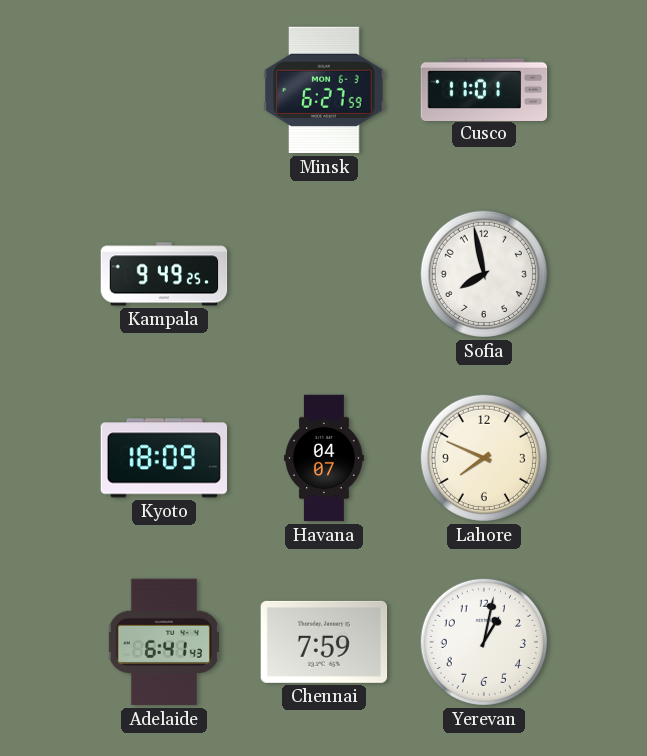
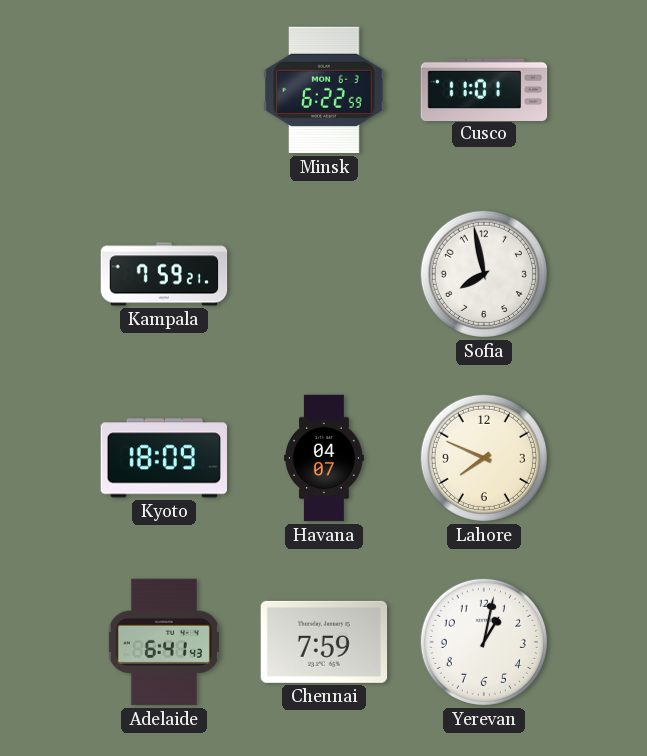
Minsk: 6:27 -> 6:22
Kampala: 9:49 -> 7:59
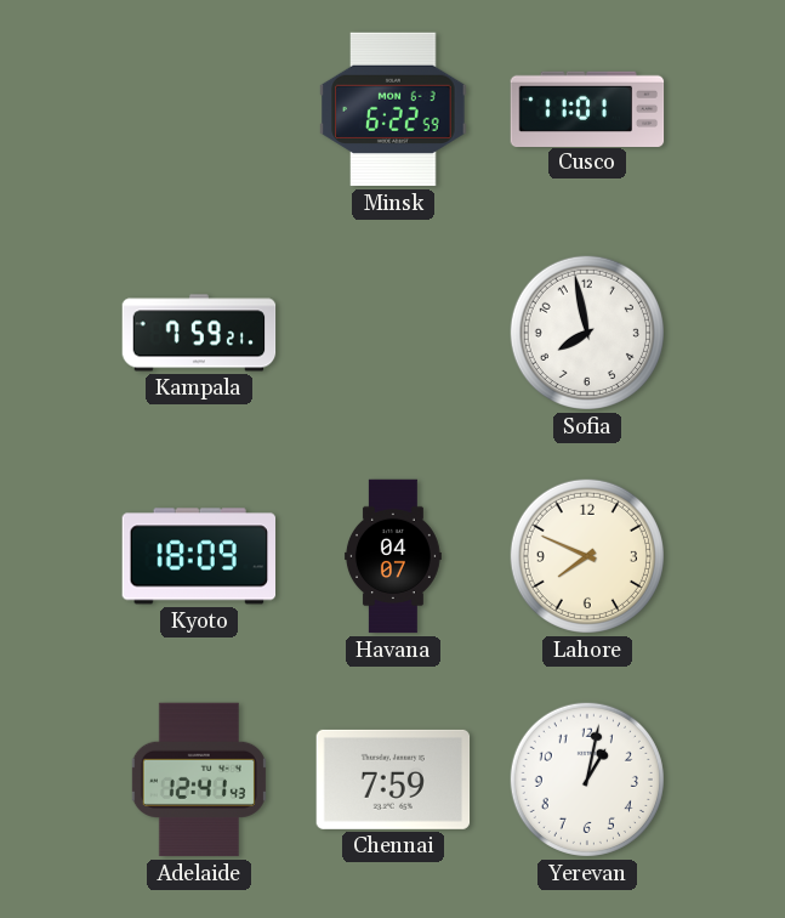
Adelaide: 6:41 -> 12:41
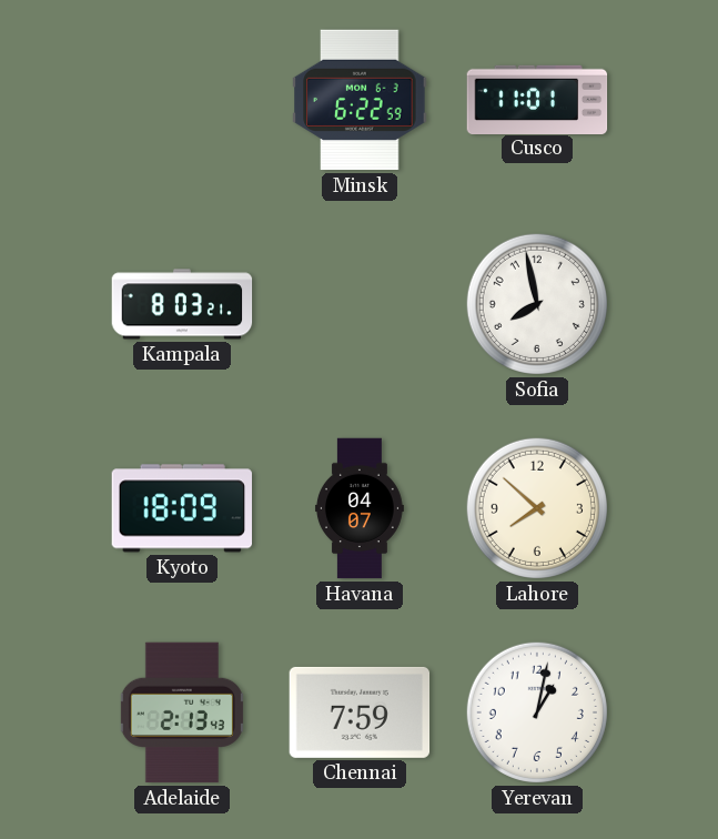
Kampala: 7:59 -> 8:03
Lahore: 7:49 -> 7:52
Adelaide: 12:41 -> 2:13
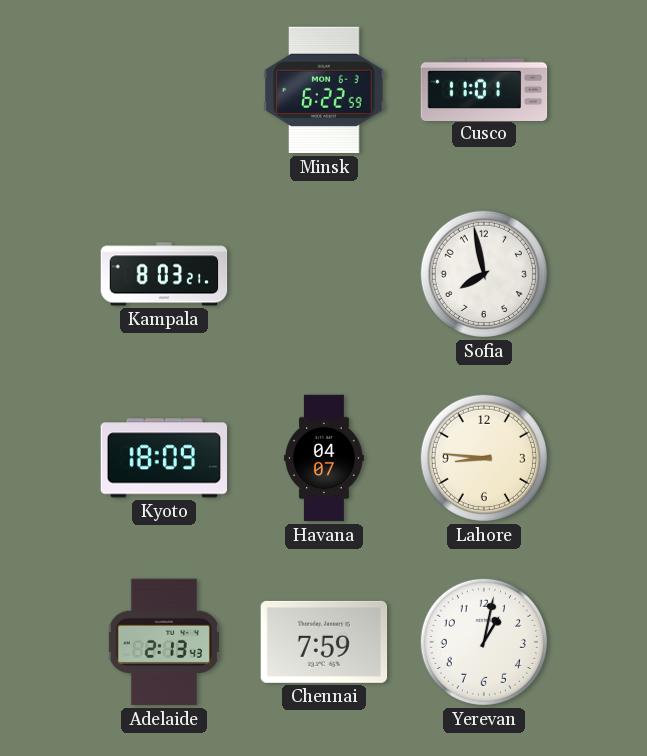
Lahore: 7:52 -> 8:46
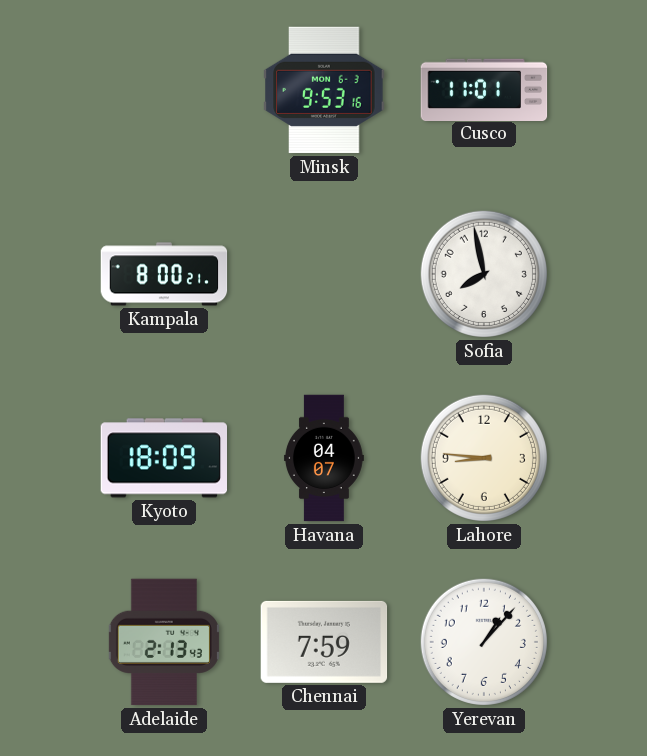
Minsk: 6:22 -> 9:53
Kampala: 8:03 -> 8:00
Yerevan: 1:02 -> 1:07
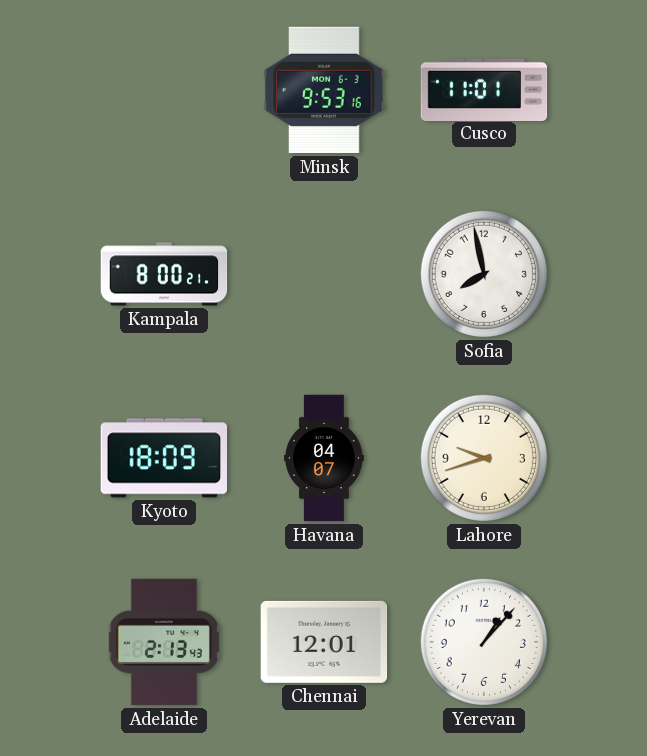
Lahore: 8:46 -> 9:42
Chennai: 7:59 -> 12:01
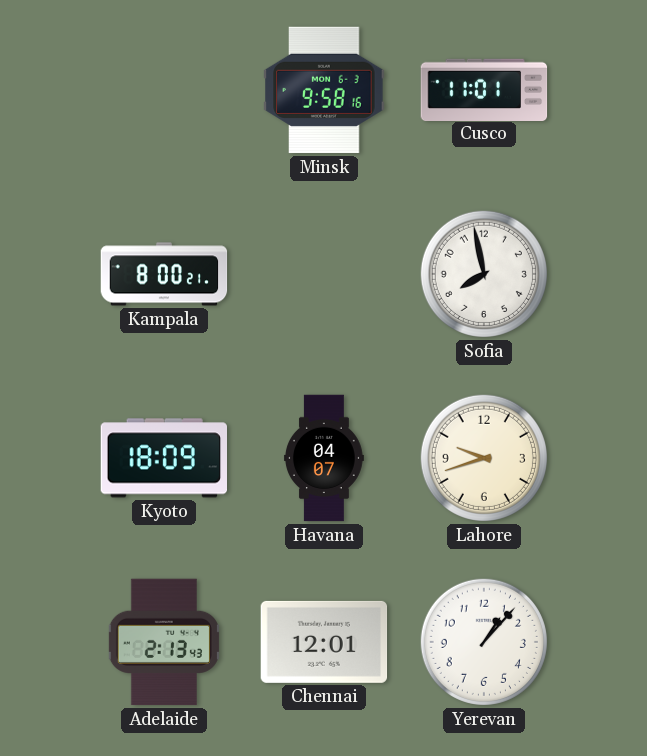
Minsk: 9:53 -> 9:58
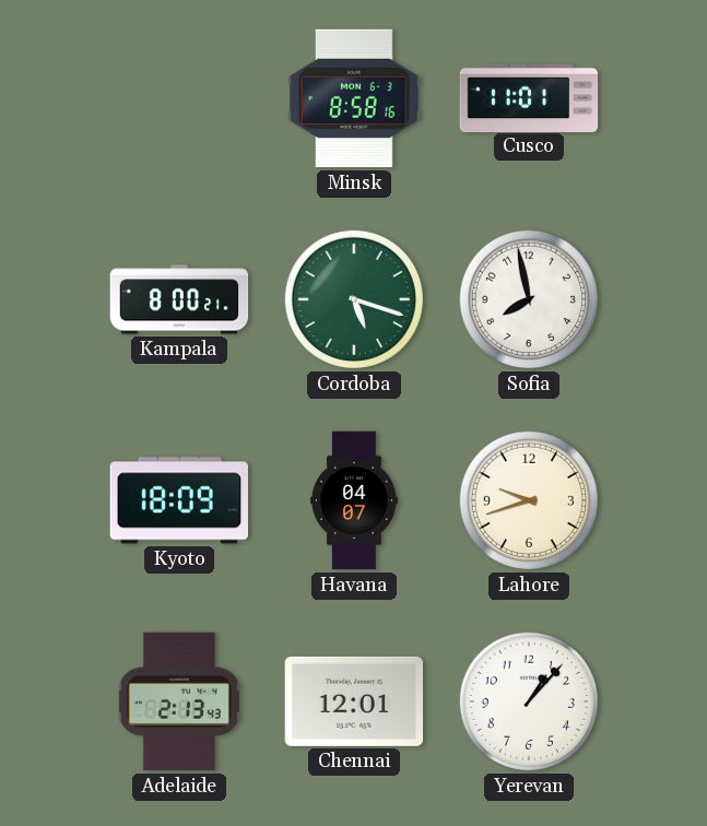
Minsk: 9:58 -> 8:58
Cordoba: none -> 5:18
